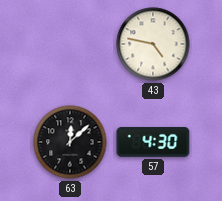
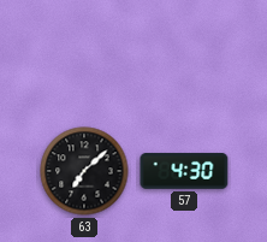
43: 4:47 -> none
63: 12:08 -> 7:08
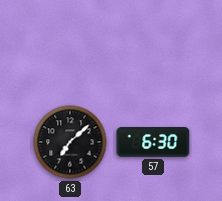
57: 4:30 -> 6:30
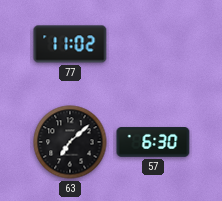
77: none -> 11:02
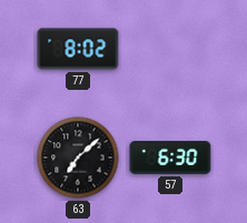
77: 11:02 -> 8:02
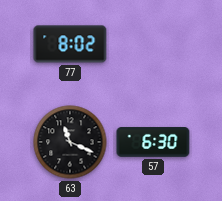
63: 7:08 -> 11:19
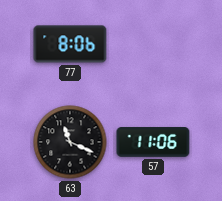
77: 8:02 -> 8:06
57: 6:30 -> 11:06
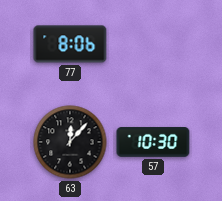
63: 11:19 -> 12:07
57: 11:06 -> 10:30
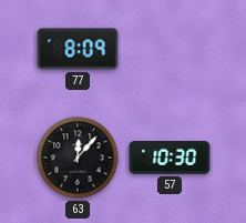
77: 8:06 -> 8:09
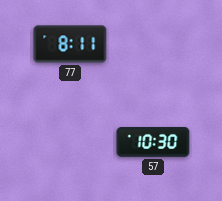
77: 8:09 -> 8:11
63: 12:07 -> none
